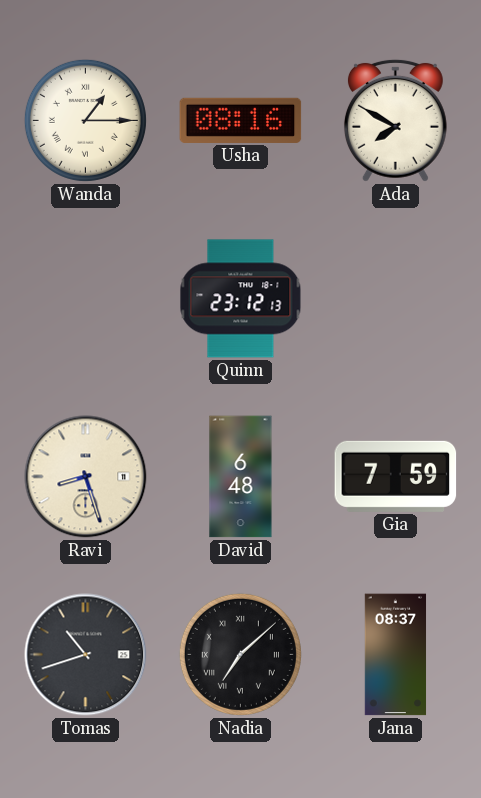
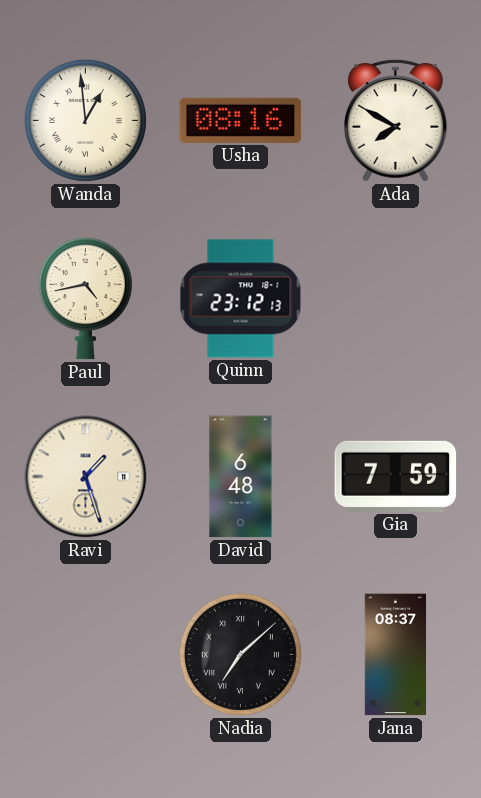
Wanda: 1:15 -> 12:59
Paul: none -> 4:43
Ravi: 8:27 -> 1:27
Tomas: 10:42 -> none
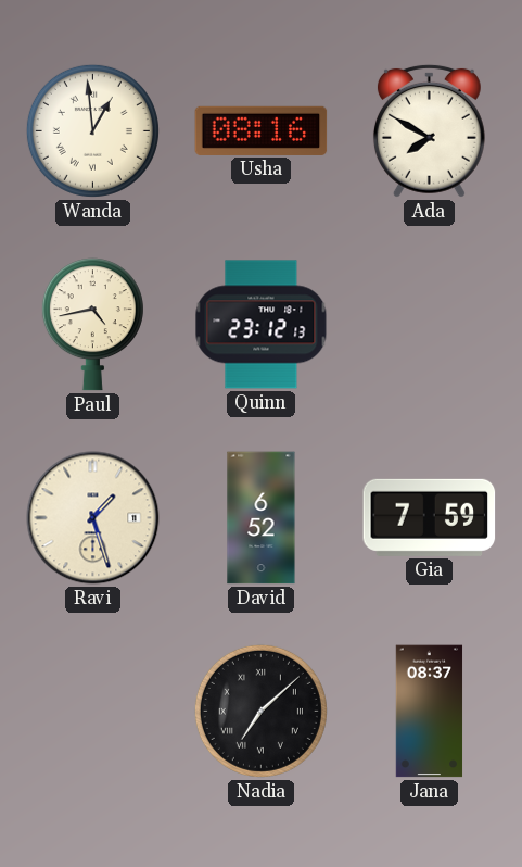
David: 6:48 -> 6:52
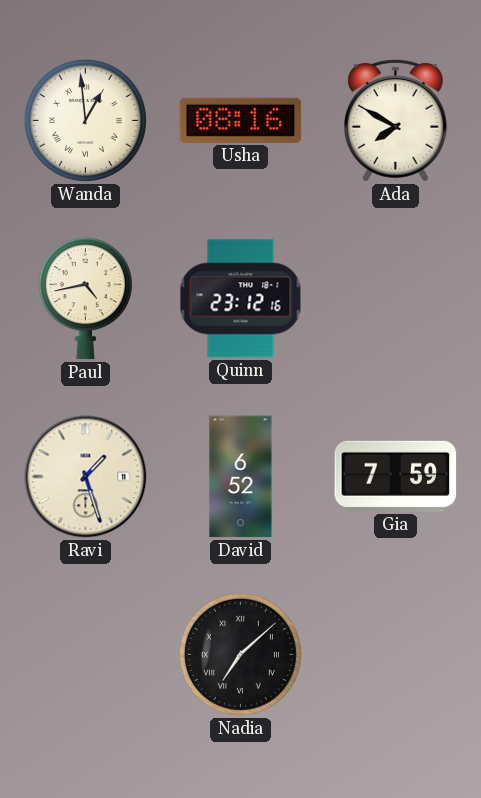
Quinn: 23:12:13 -> 23:12:16
Jana: 08:37 -> none
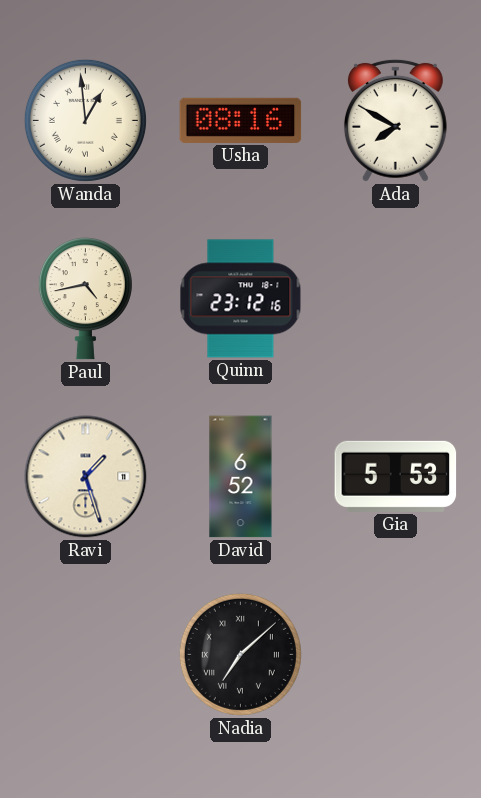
Gia: 7:59 -> 5:53
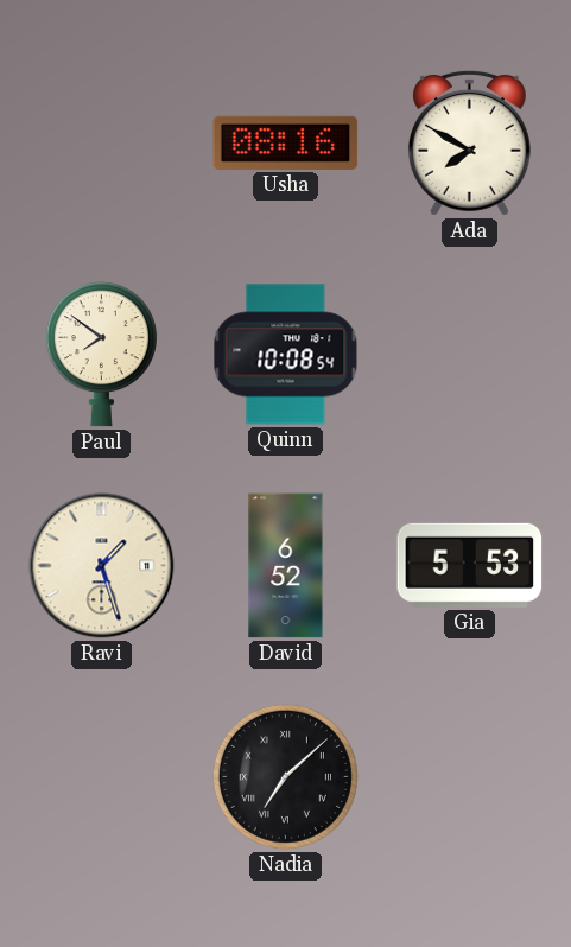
Wanda: 12:59 -> none
Paul: 4:43 -> 7:51
Quinn: 23:12 -> 10:08
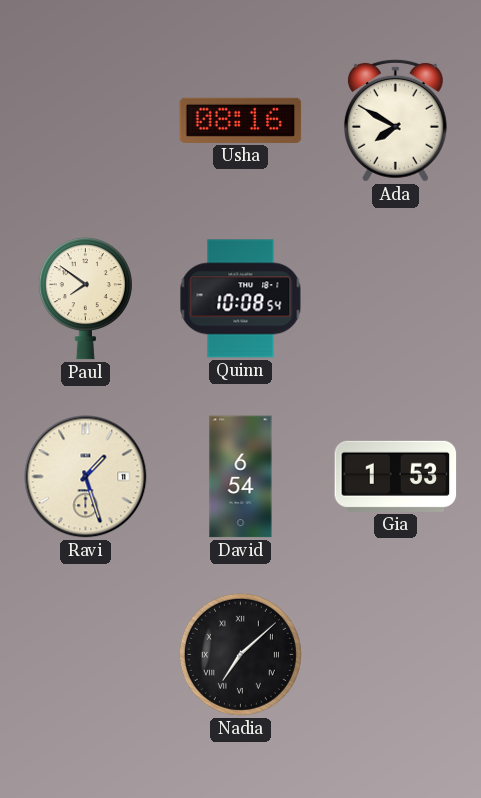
David: 6:52 -> 6:54
Gia: 5:53 -> 1:53
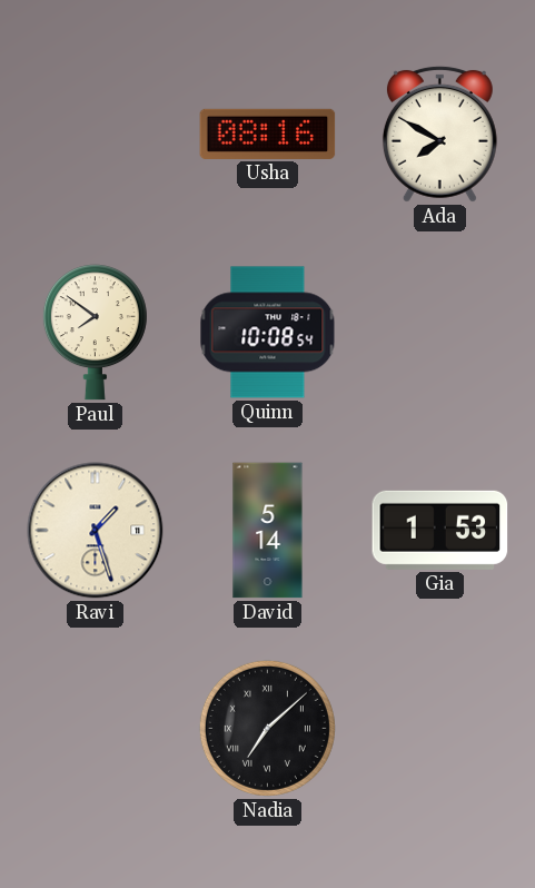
David: 6:54 -> 5:14
